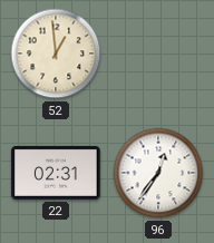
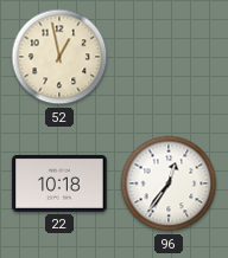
52: 12:59 -> 12:58
22: 02:31 -> 10:18
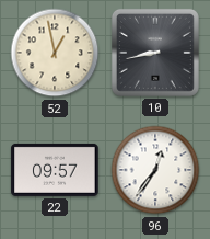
10: none -> 8:43
22: 10:18 -> 09:57
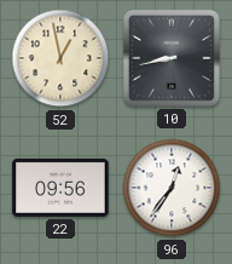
22: 09:57 -> 09:56
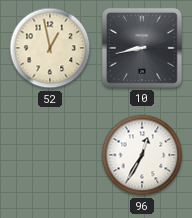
22: 09:56 -> none
96: 12:36 -> 12:35
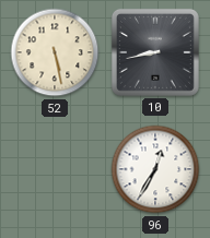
52: 12:58 -> 5:28
